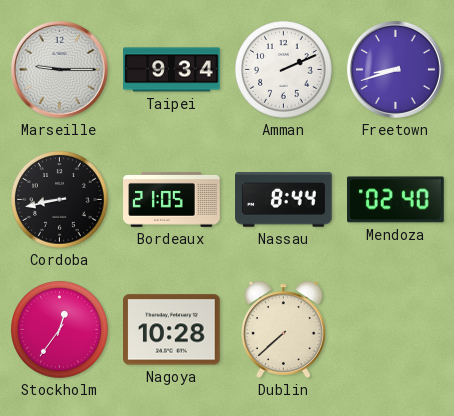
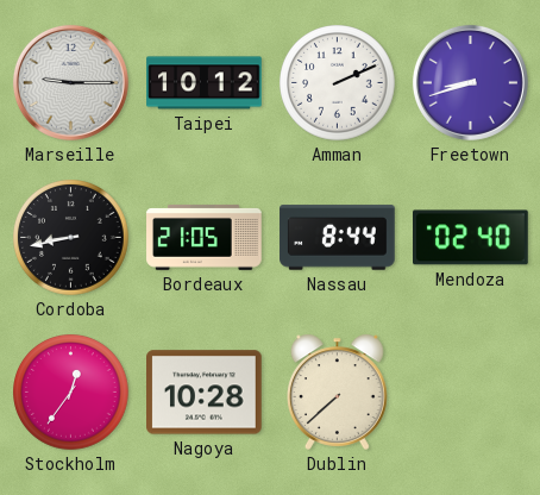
Taipei: 9:34 -> 10:12
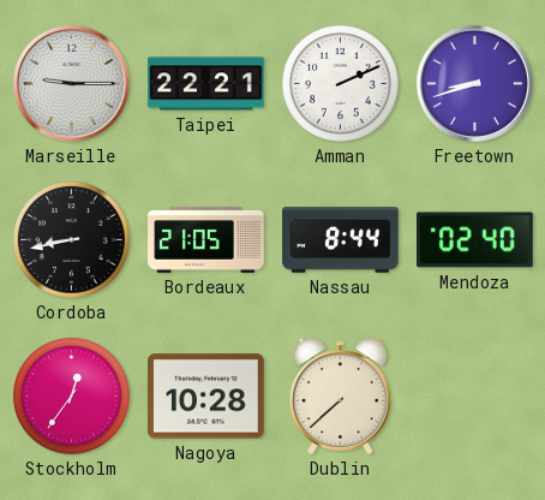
Taipei: 10:12 -> 22:21
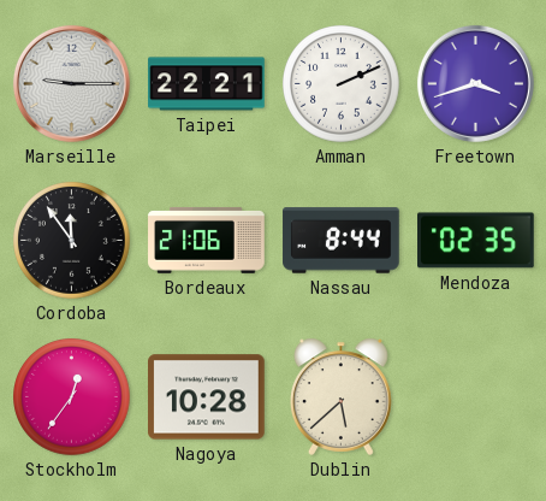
Freetown: 8:42 -> 3:42
Cordoba: 8:43 -> 11:54
Bordeaux: 21:05 -> 21:06
Mendoza: 02:40 -> 02:35
Dublin: 7:38 -> 5:38
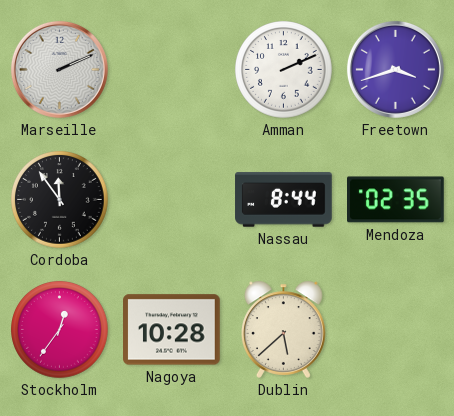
Marseille: 9:15 -> 2:11
Taipei: 22:21 -> none
Bordeaux: 21:06 -> none
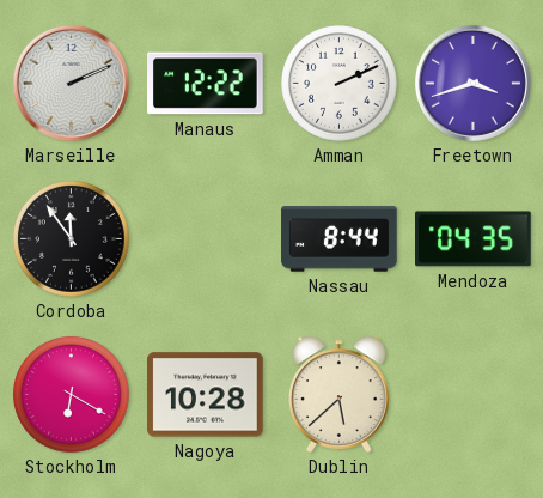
Manaus: none -> 12:22
Mendoza: 02:35 -> 04:35
Stockholm: 12:36 -> 6:20
